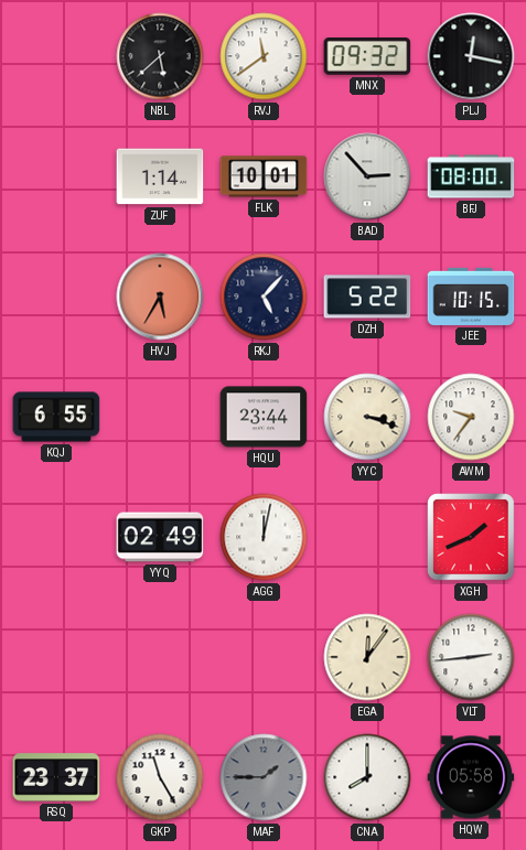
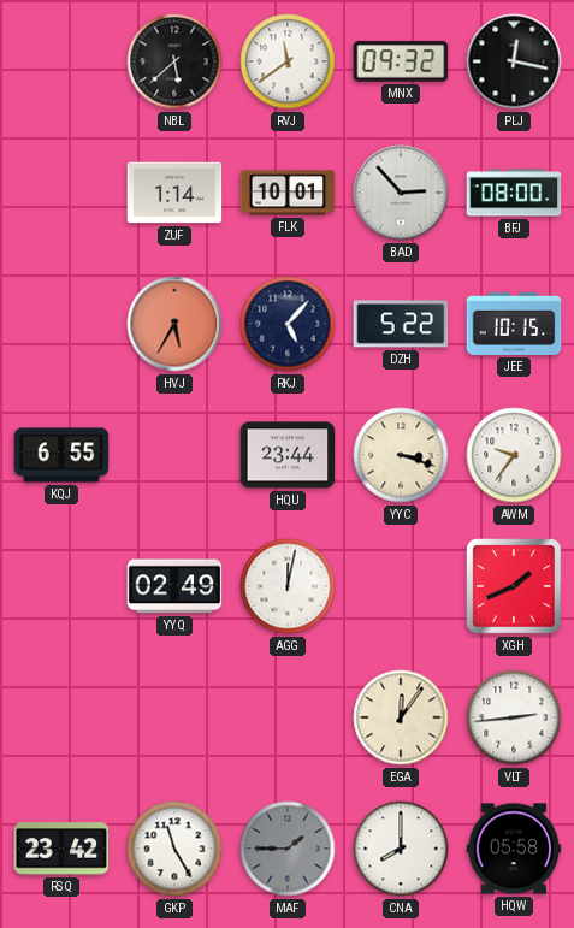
RSQ: 23:37 -> 23:42
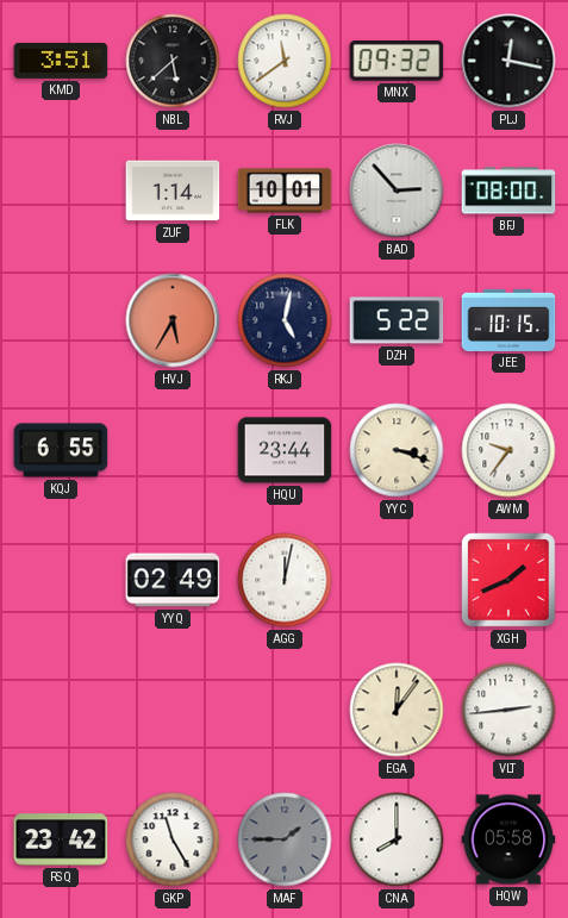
KMD: none -> 3:51
RKJ: 5:07 -> 5:02
